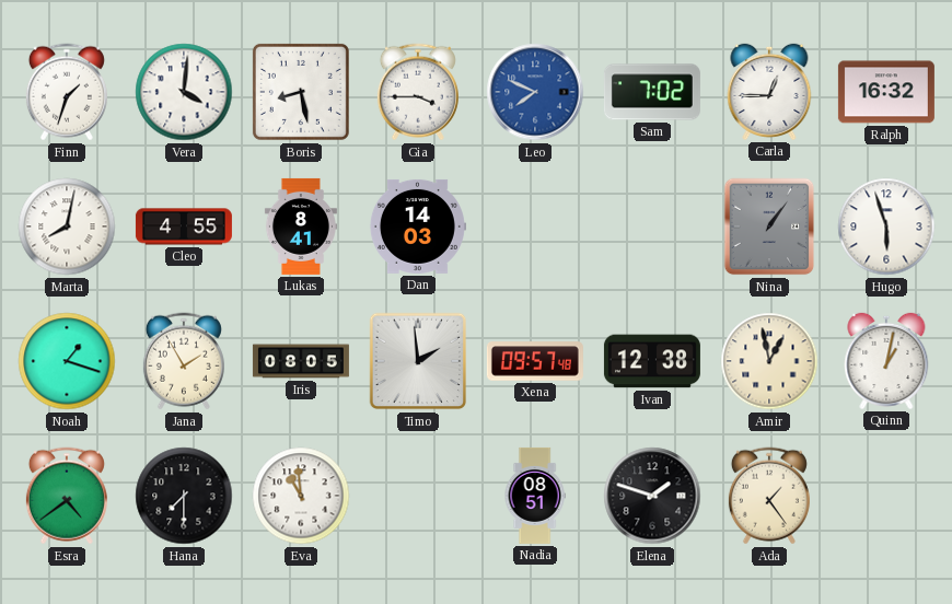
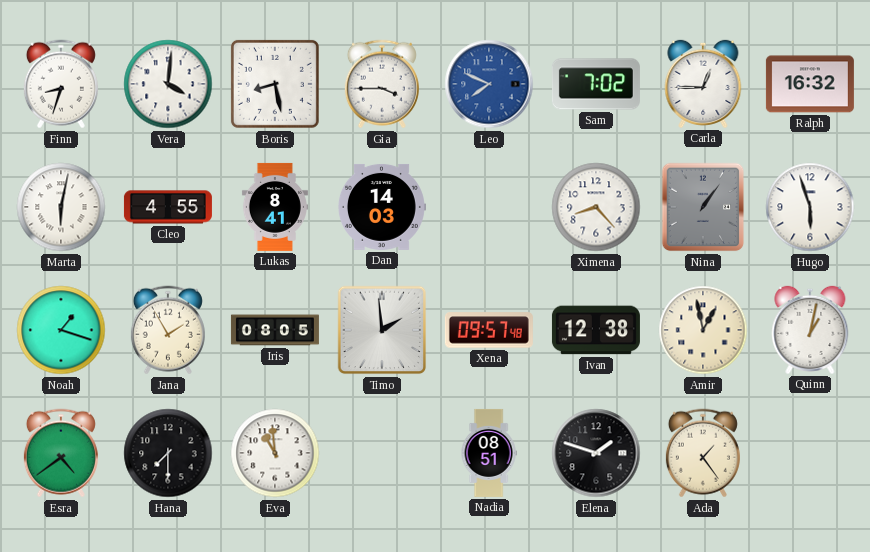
Finn: 1:33 -> 8:33
Marta: 8:02 -> 6:02
Ximena: none -> 8:23
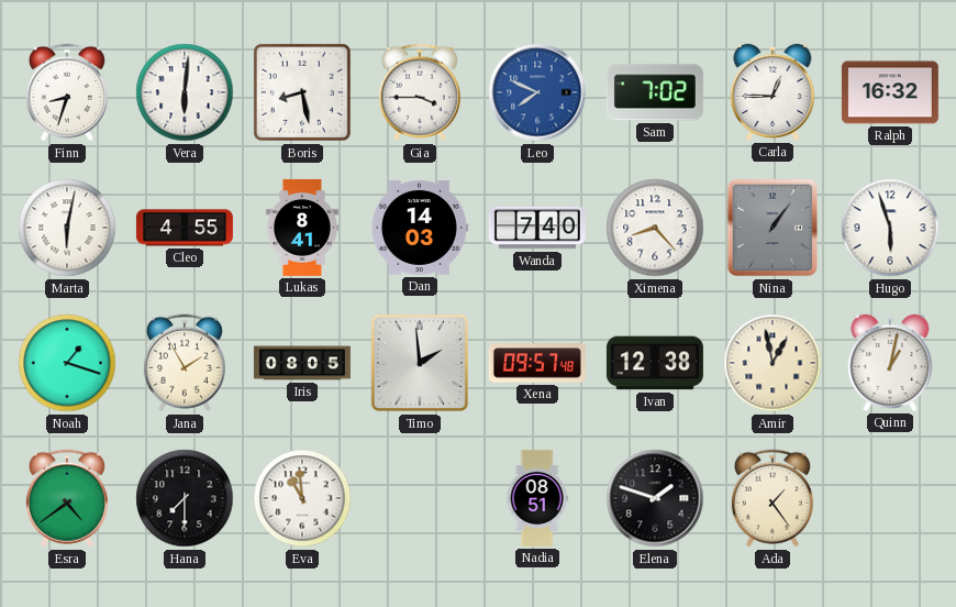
Vera: 4:01 -> 6:01
Wanda: none -> 7:40
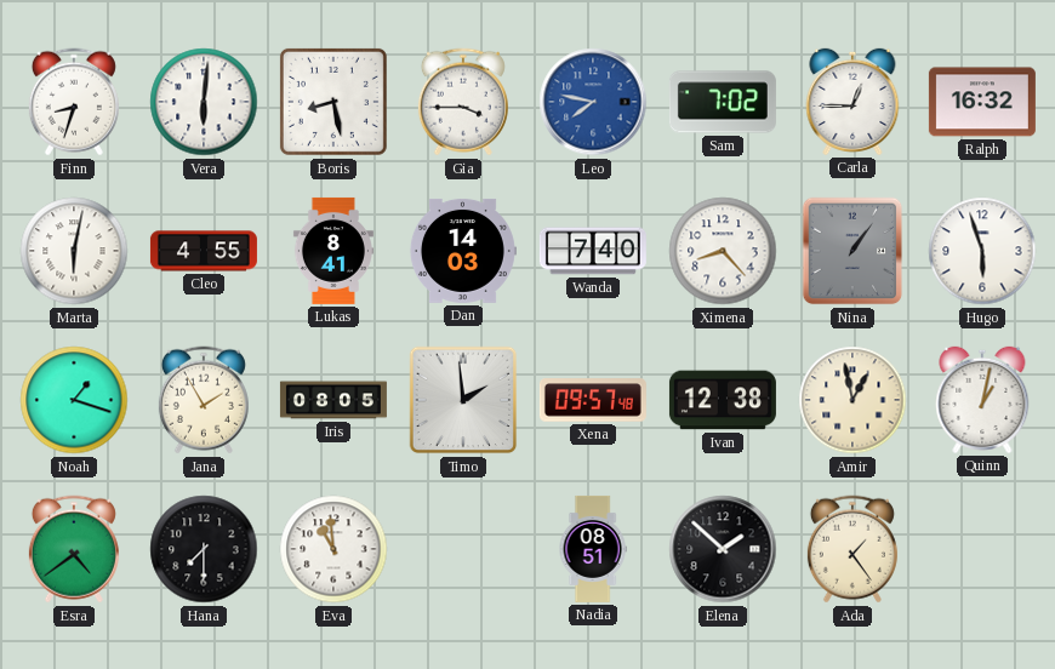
Leo: 7:49 -> 7:47
Elena: 1:48 -> 1:52
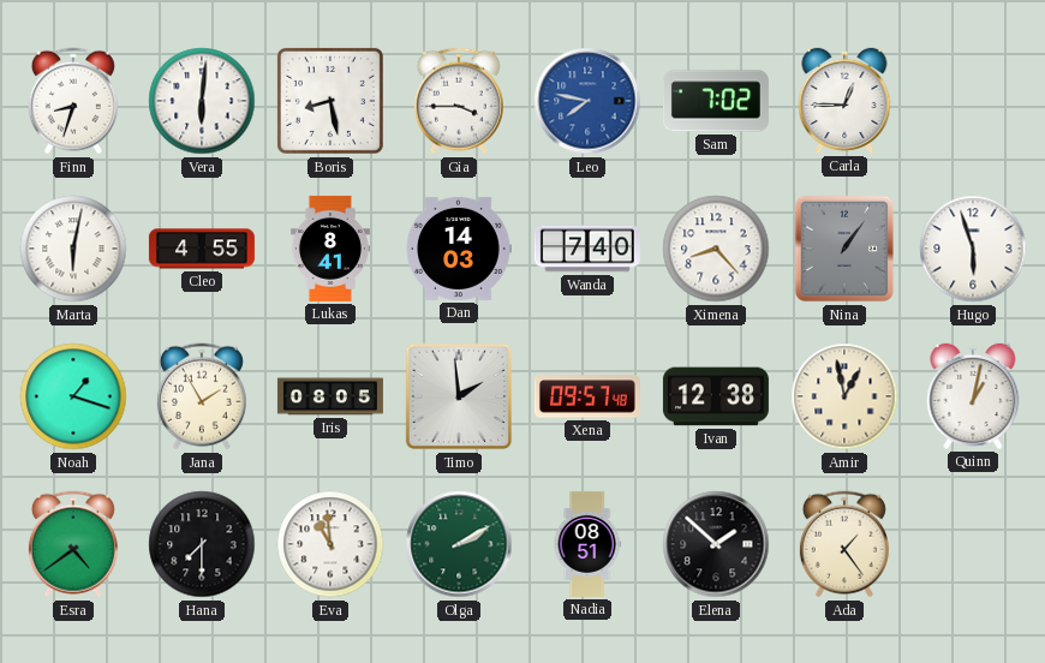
Ralph: 16:32 -> none
Olga: none -> 2:10
